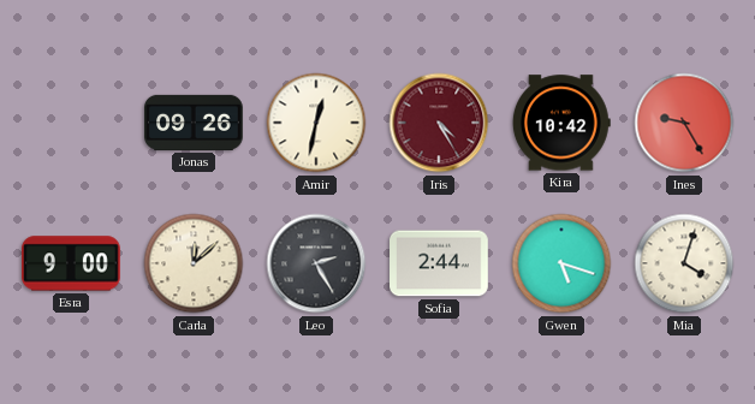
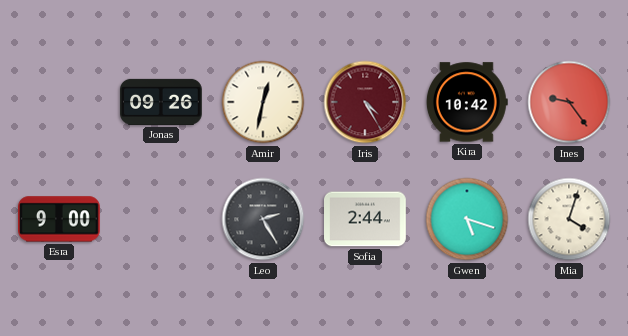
Ines: 9:25 -> 9:24
Carla: 12:08 -> none
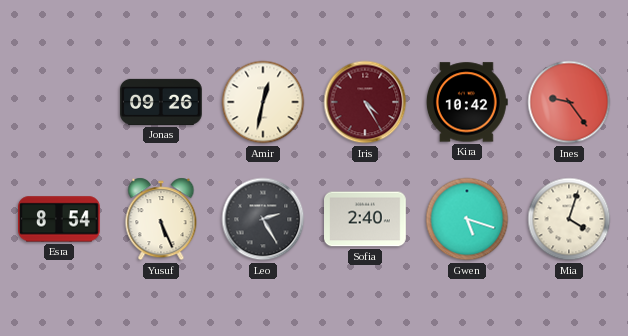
Esra: 9:00 -> 8:54
Yusuf: none -> 5:26
Sofia: 2:44 -> 2:40
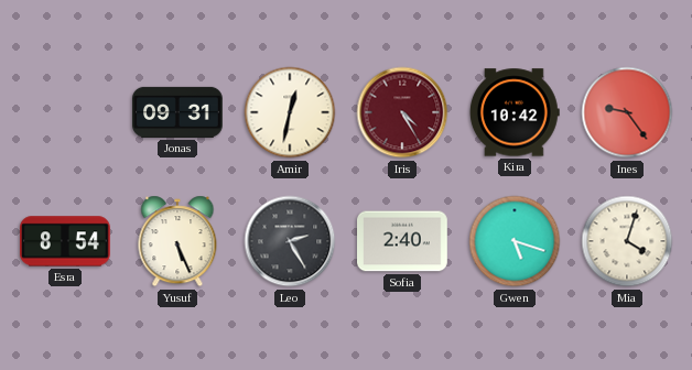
Jonas: 09:26 -> 09:31
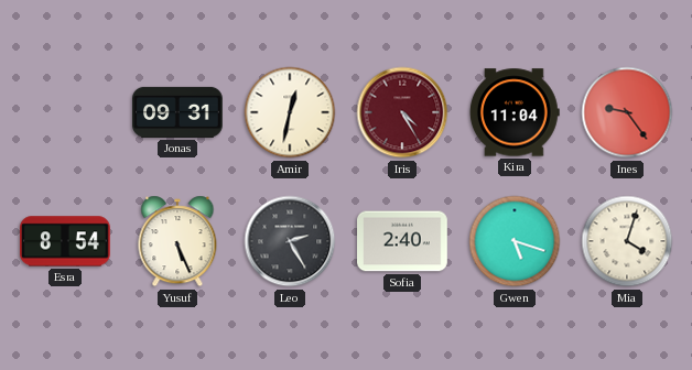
Kira: 10:42 -> 11:04
